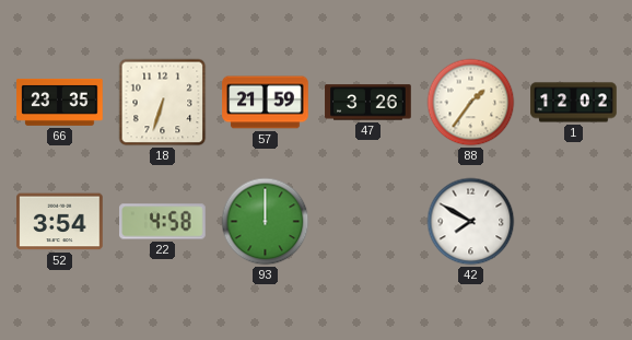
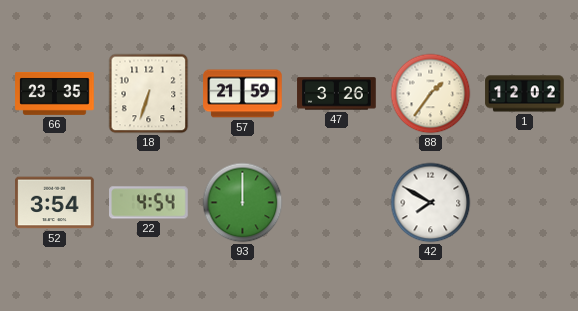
22: 4:58 -> 4:54
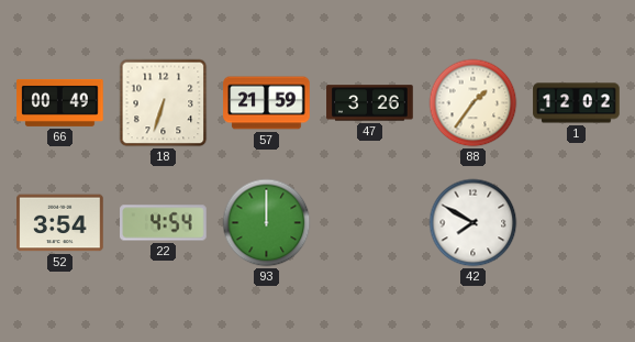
66: 23:35 -> 00:49
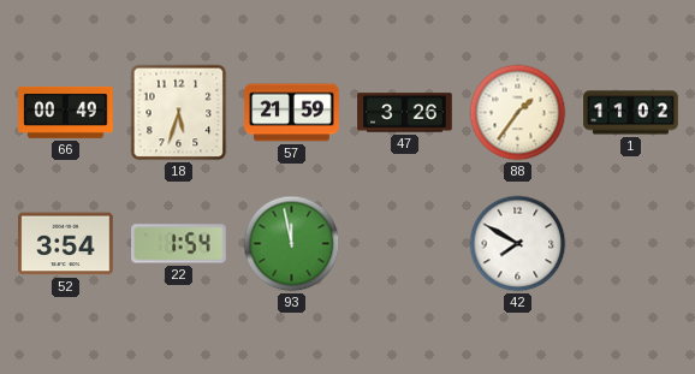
18: 6:33 -> 5:33
1: 12:02 -> 11:02
22: 4:54 -> 1:54
93: 12:00 -> 11:58
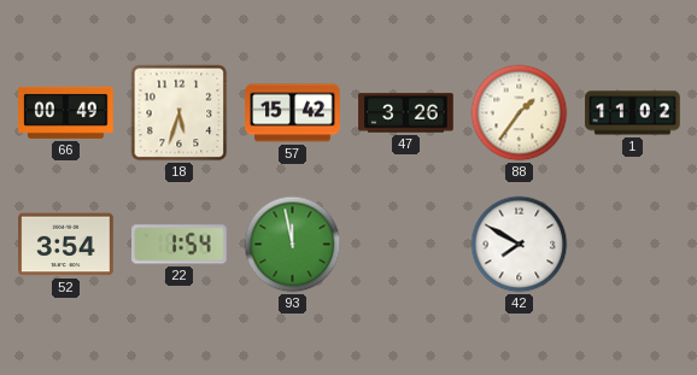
57: 21:59 -> 15:42
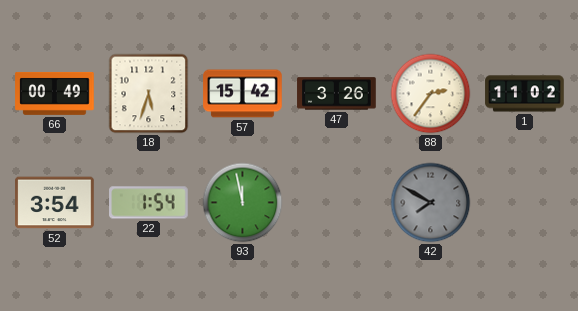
88: 1:36 -> 2:36
42 dial: white -> grey
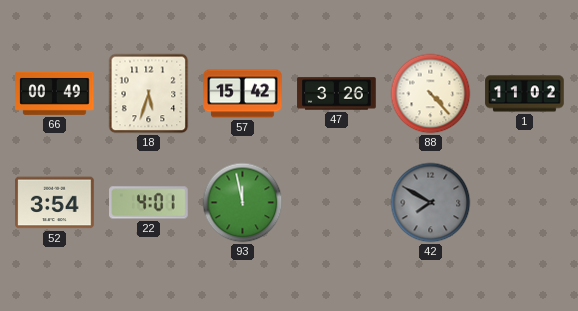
88: 2:36 -> 4:23
22: 1:54 -> 4:01
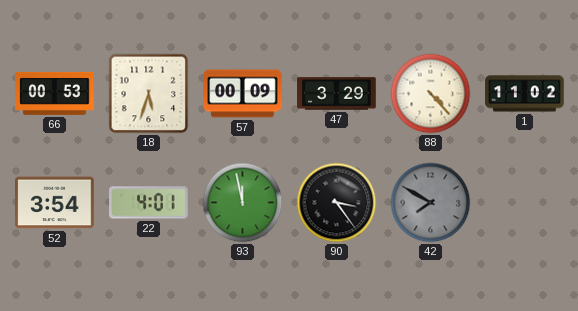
66: 00:49 -> 00:53
57: 15:42 -> 00:09
47: 3:26 -> 3:29
90: none -> 3:24
